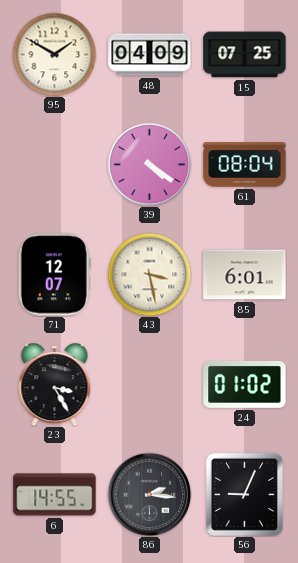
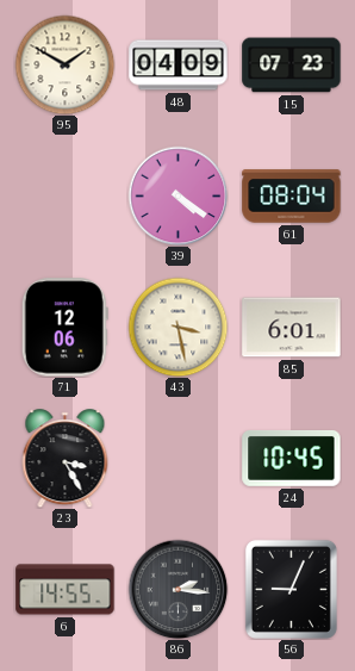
15: 07:25 -> 07:23
71: 12:07 -> 12:06
24: 01:02 -> 10:45
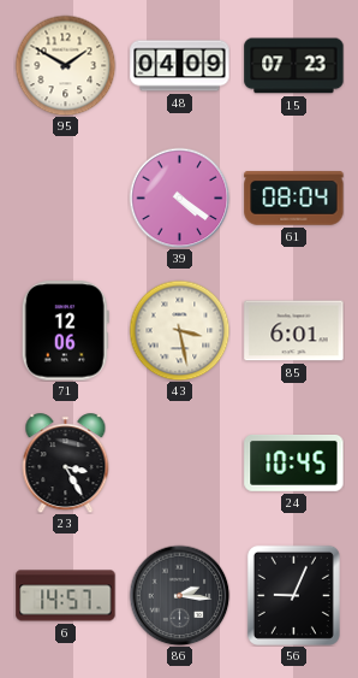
6: 14:55 -> 14:57
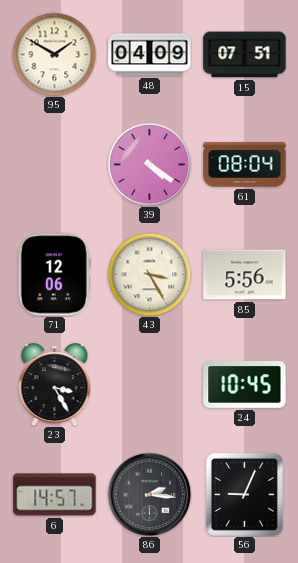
15: 07:23 -> 07:51
43: 3:28 -> 3:25
85: 6:01 -> 5:56
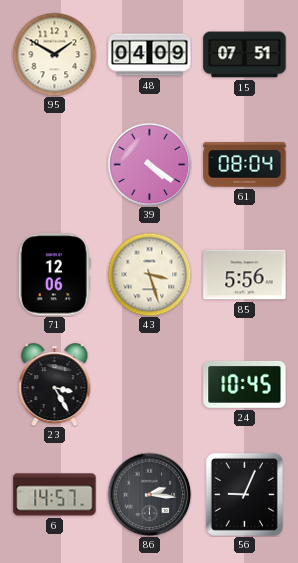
43: 3:25 -> 3:27
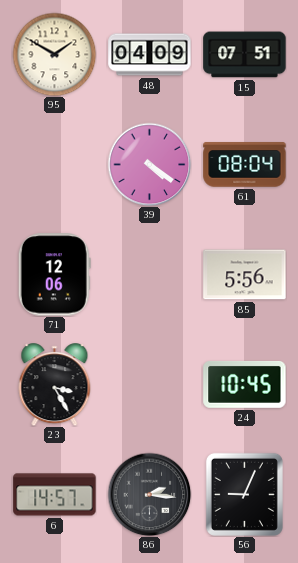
43: 3:27 -> none
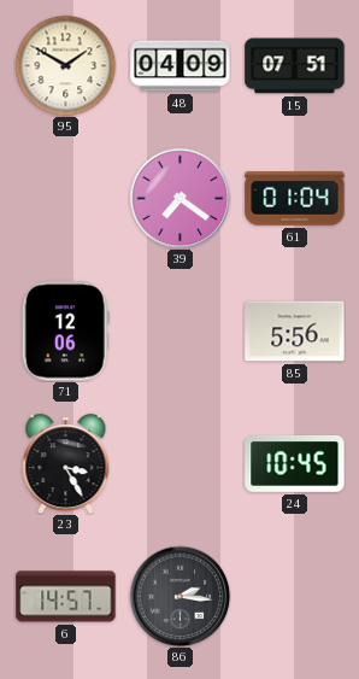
39: 4:21 -> 7:21
61: 08:04 -> 01:04
56: 9:04 -> none
